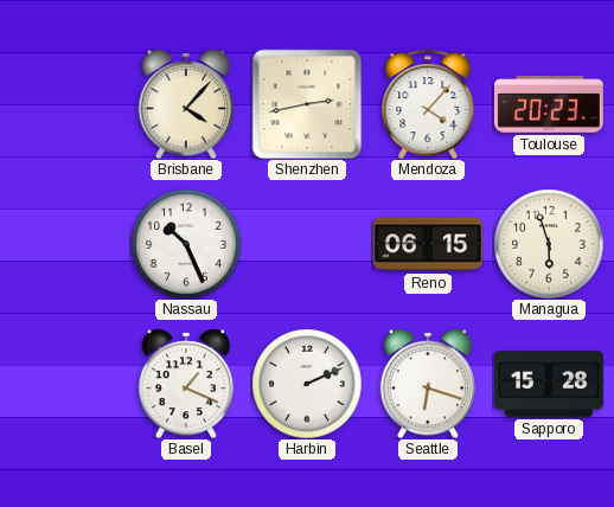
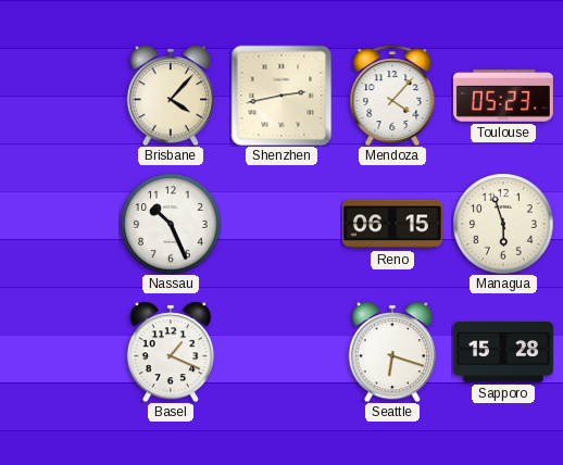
Toulouse: 20:23 -> 05:23
Harbin: 2:11 -> none
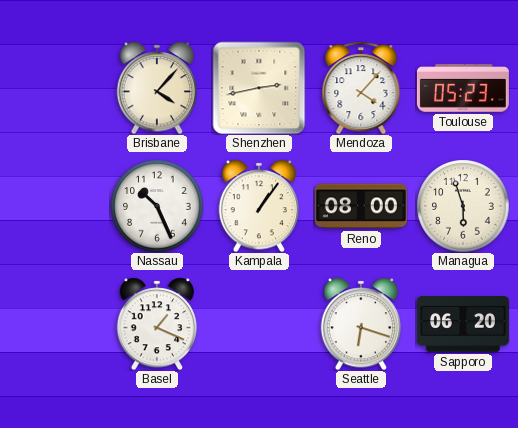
Kampala: none -> 1:06
Reno: 06:15 -> 08:00
Sapporo: 15:28 -> 06:20
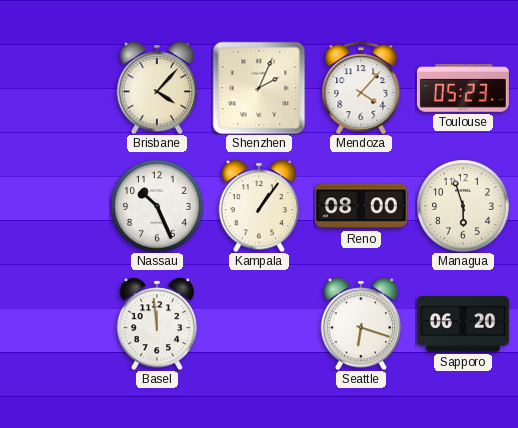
Shenzhen: 2:43 -> 2:04
Basel: 1:19 -> 11:59
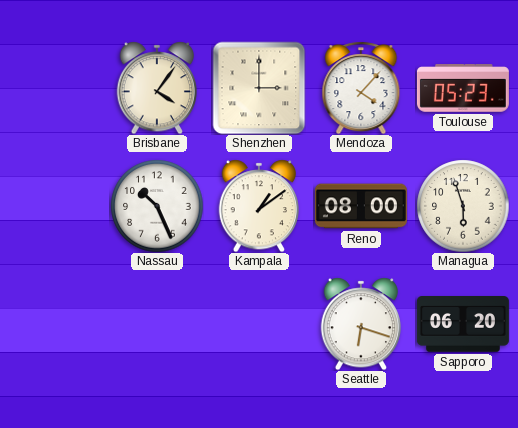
Brisbane: 4:07 -> 4:06
Shenzhen: 2:04 -> 3:00
Kampala: 1:06 -> 1:09
Basel: 11:59 -> none
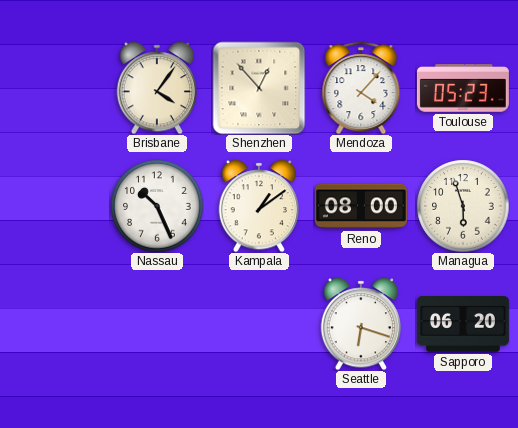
Shenzhen: 3:00 -> 12:53
